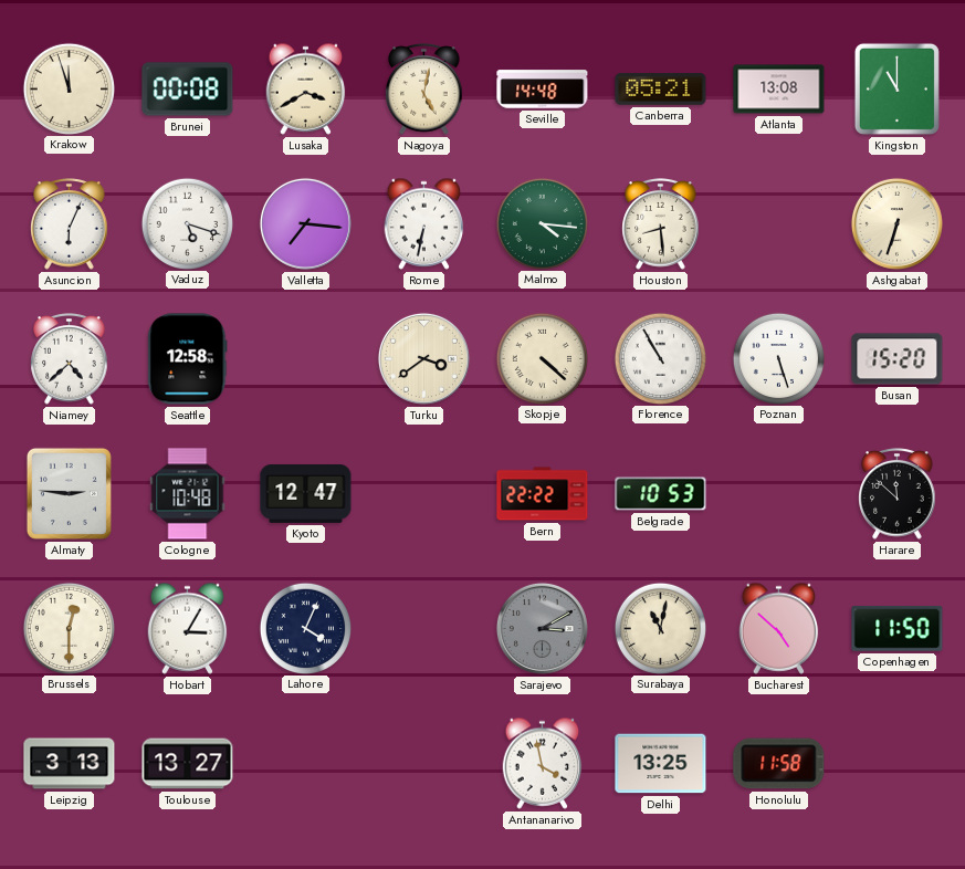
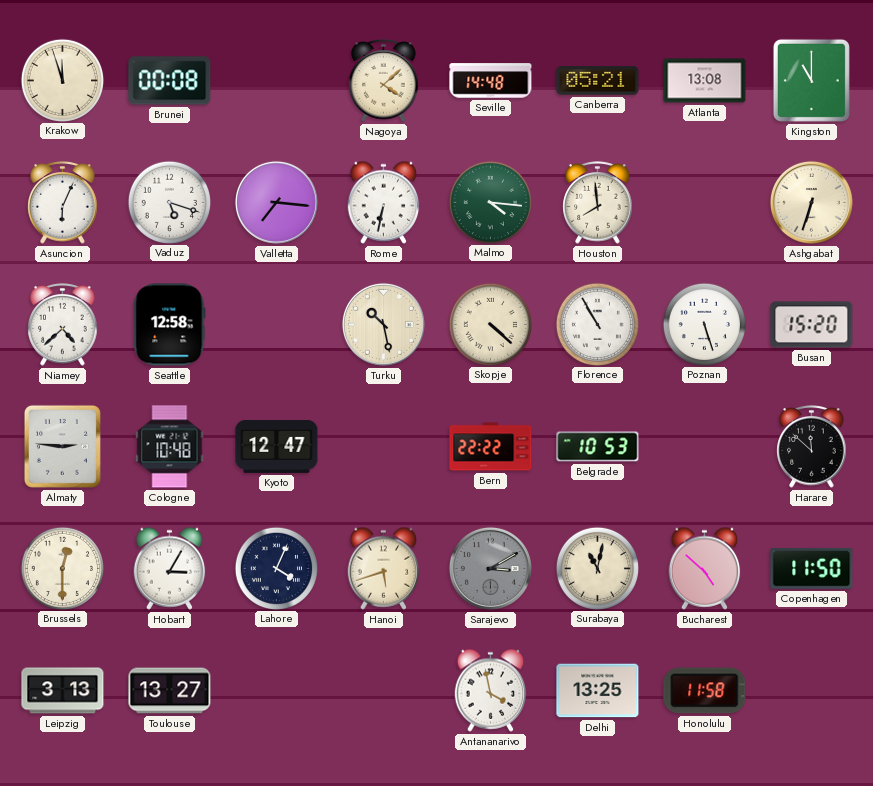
Lusaka: 3:40 -> none
Nagoya: 5:02 -> 4:08
Houston: 8:29 -> 7:59
Turku: 3:39 -> 10:28
Hanoi: none -> 5:42
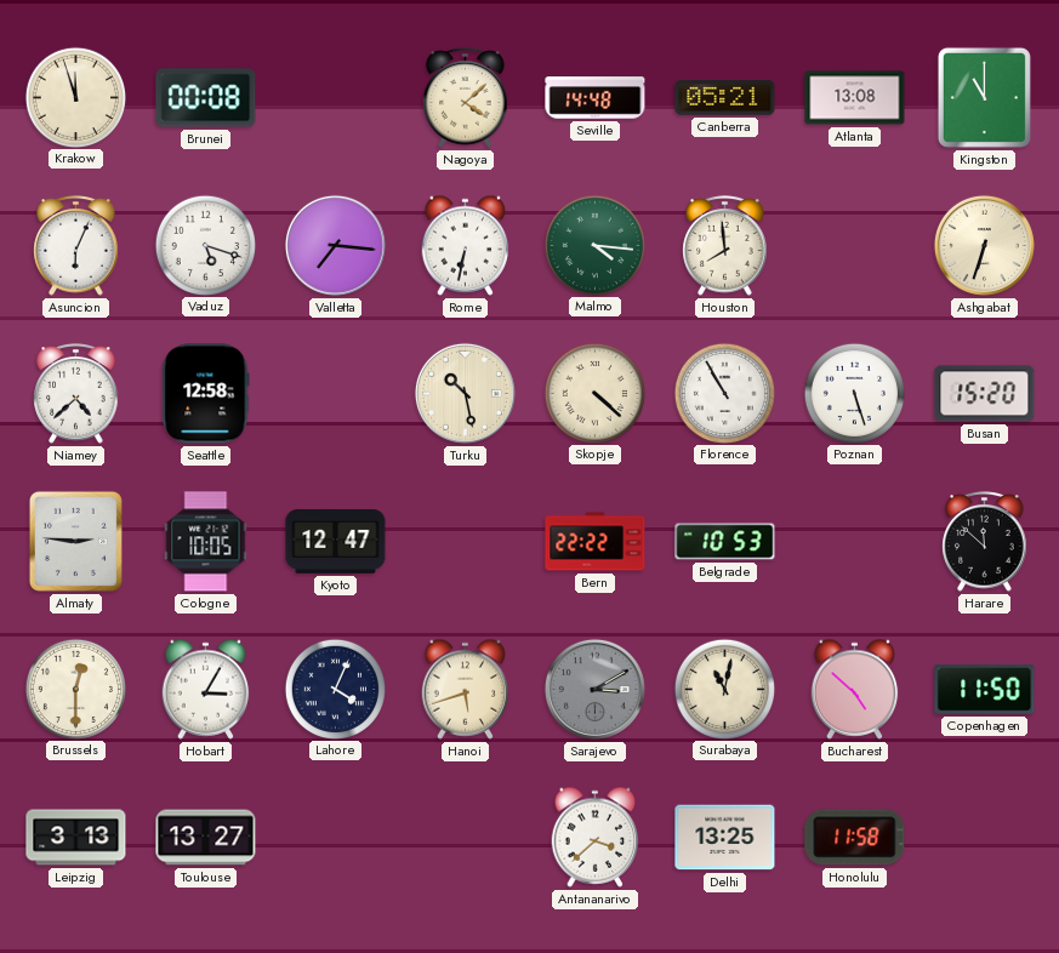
Cologne: 10:48 -> 10:05
Antananarivo: 3:58 -> 3:38
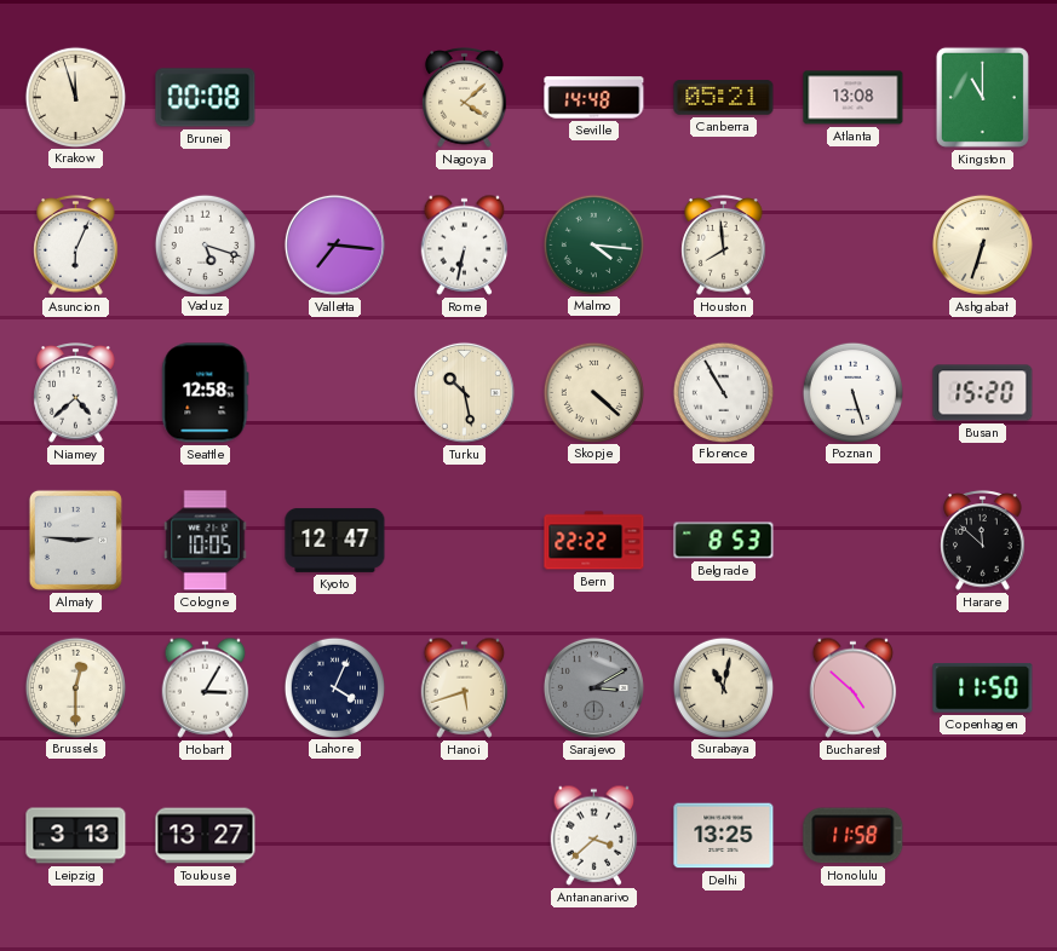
Belgrade: 10:53 -> 8:53
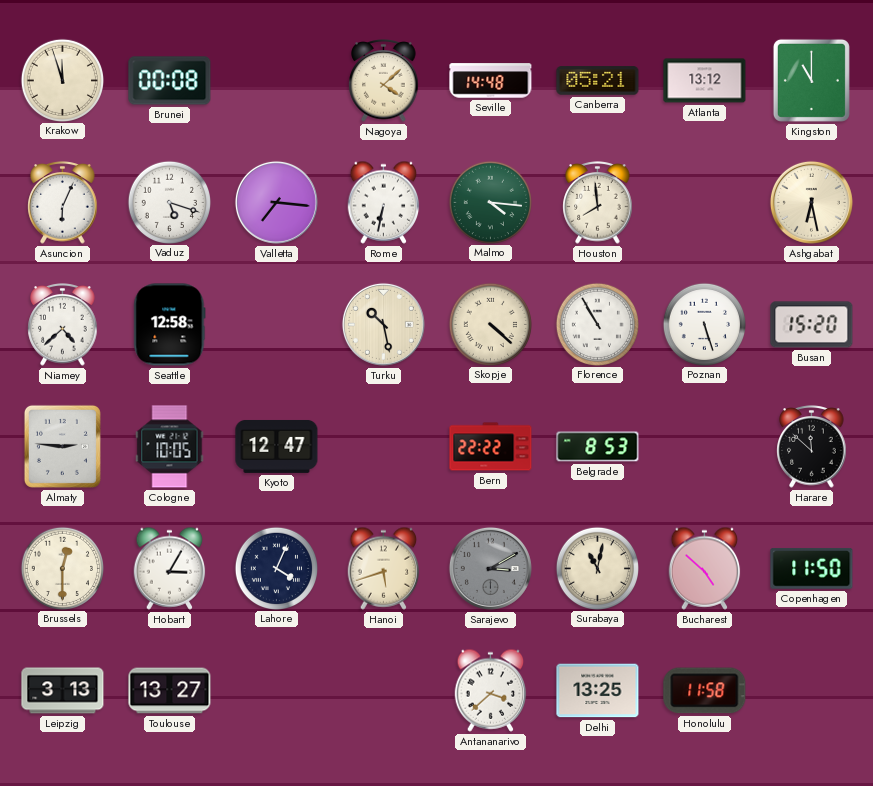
Atlanta: 13:08 -> 13:12
Ashgabat: 6:33 -> 6:28
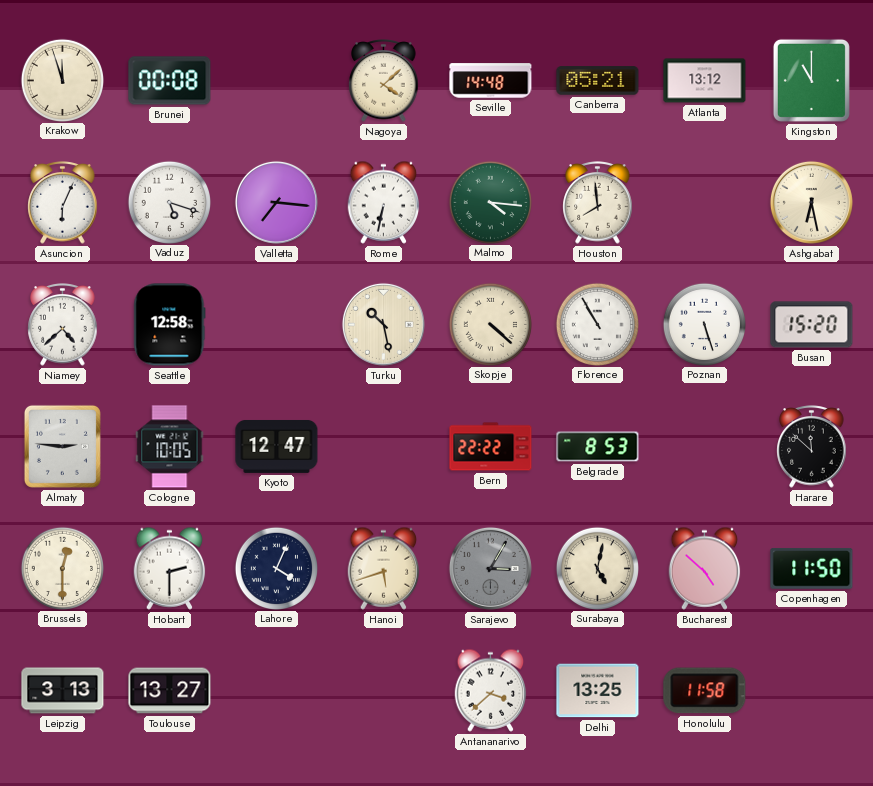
Hobart: 3:05 -> 2:30
Sarajevo: 3:10 -> 3:05
Surabaya: 11:02 -> 5:02
